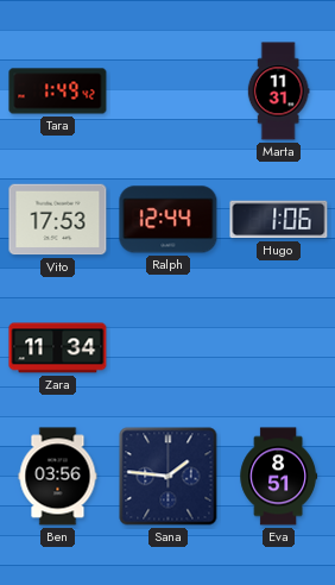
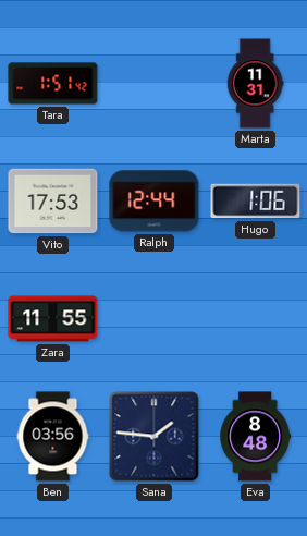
Tara: 1:49 -> 1:51
Zara: 11:34 -> 11:55
Eva: 8:51 -> 8:48
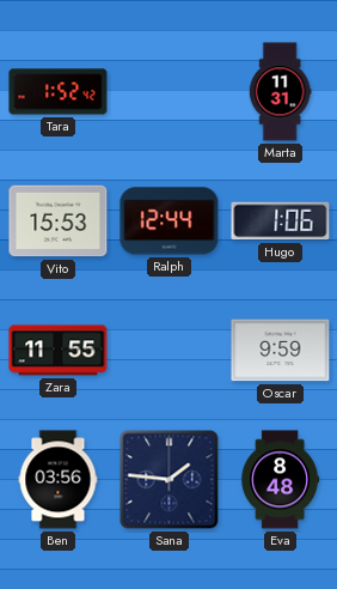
Tara: 1:51 -> 1:52
Vito: 17:53 -> 15:53
Oscar: none -> 9:59
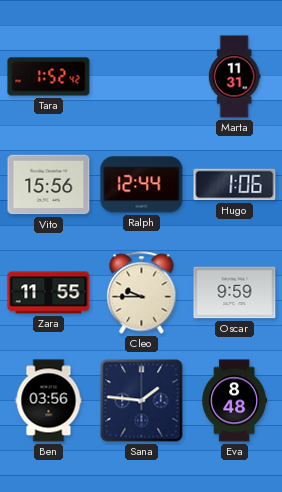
Vito: 15:53 -> 15:56
Cleo: none -> 9:45
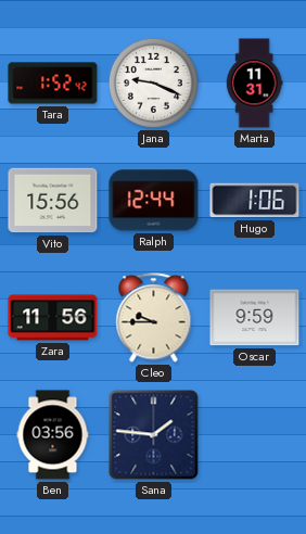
Jana: none -> 9:19
Zara: 11:55 -> 11:56
Eva: 8:48 -> none
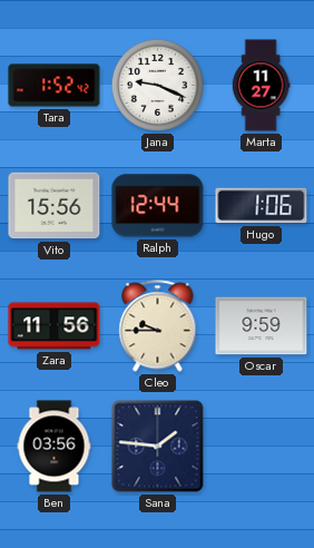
Marta: 11:31 -> 11:27
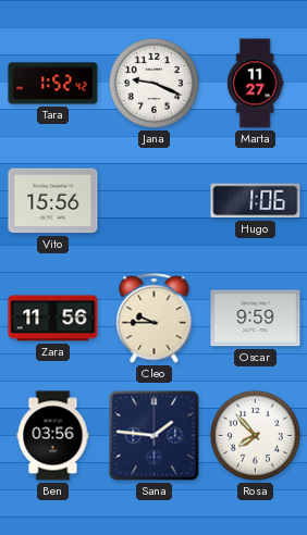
Ralph: 12:44 -> none
Rosa: none -> 7:53
